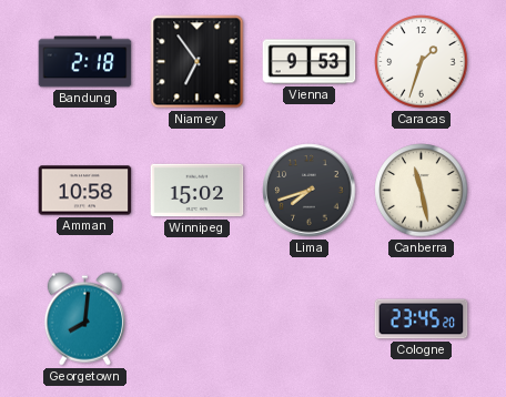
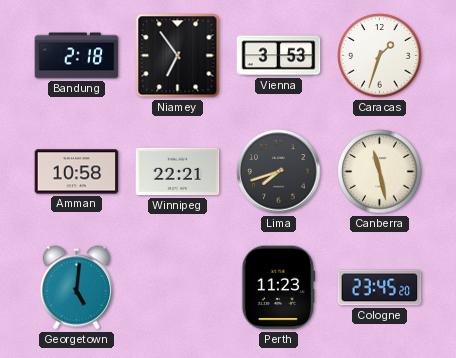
Vienna: 9:53 -> 3:53
Winnipeg: 15:02 -> 22:21
Georgetown: 8:01 -> 5:01
Perth: none -> 11:23
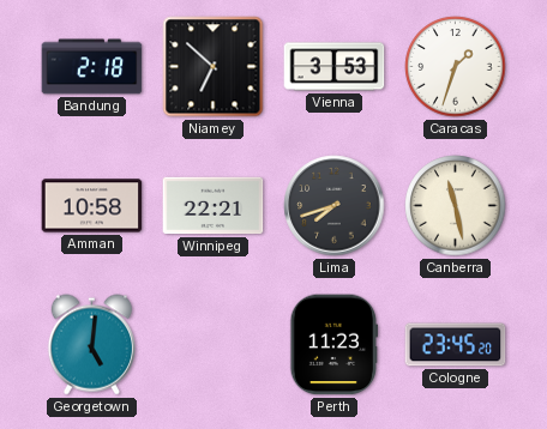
Niamey: 6:54 -> 6:52
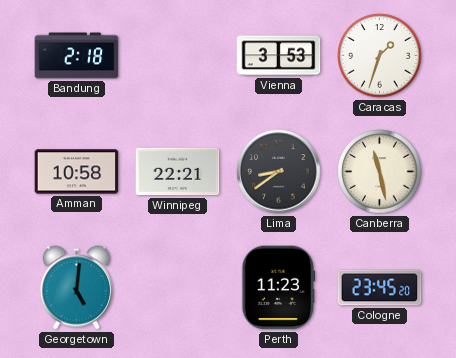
Niamey: 6:52 -> none
Lima: 7:42 -> 8:39
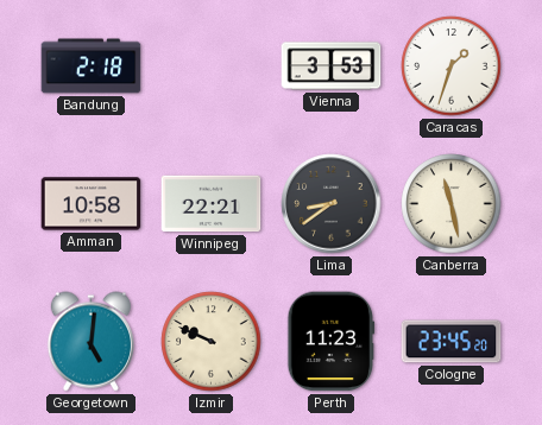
Izmir: none -> 9:49
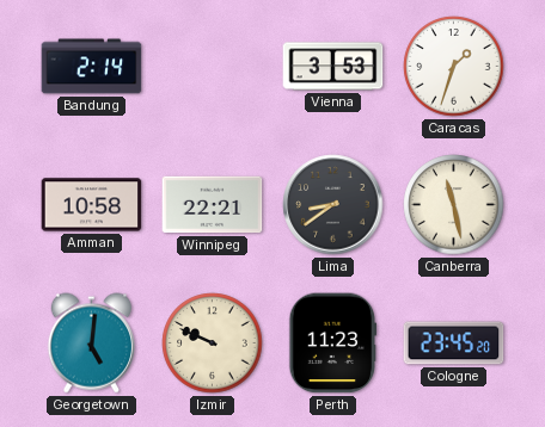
Bandung: 2:18 -> 2:14
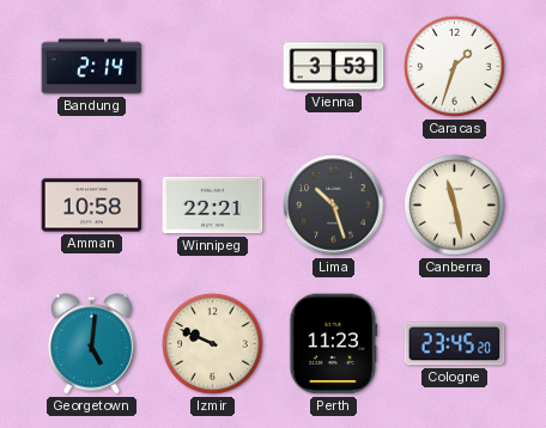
Lima: 8:39 -> 10:27
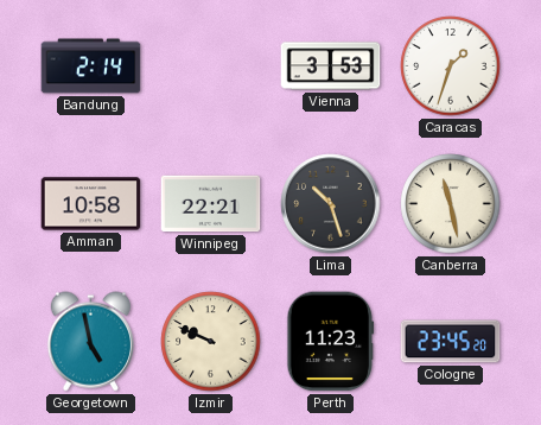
Georgetown: 5:01 -> 4:58
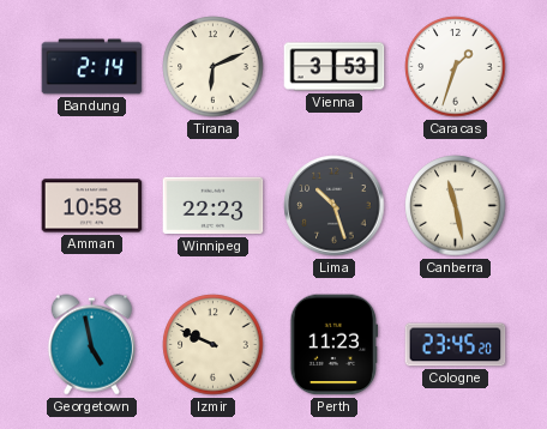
Tirana: none -> 6:11
Winnipeg: 22:21 -> 22:23
